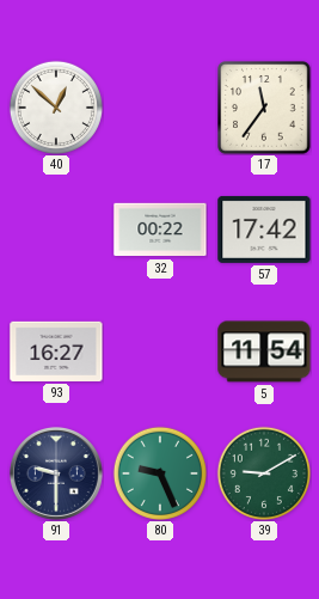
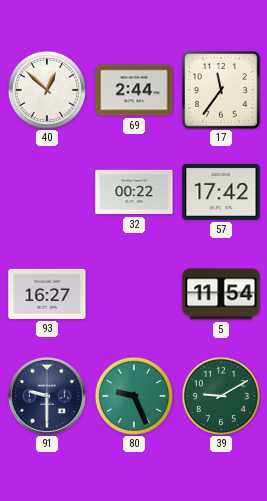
69: none -> 2:44
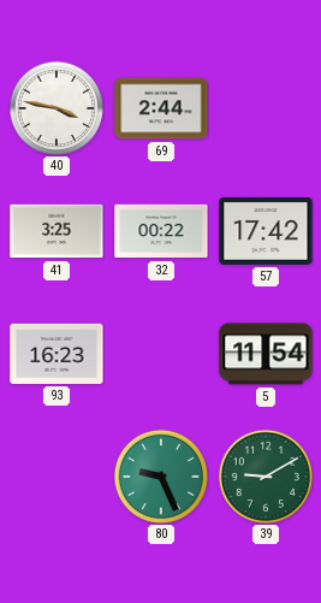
40: 12:52 -> 3:47
17: 11:36 -> none
41: none -> 3:25
93: 16:27 -> 16:23
91: 9:30 -> none
